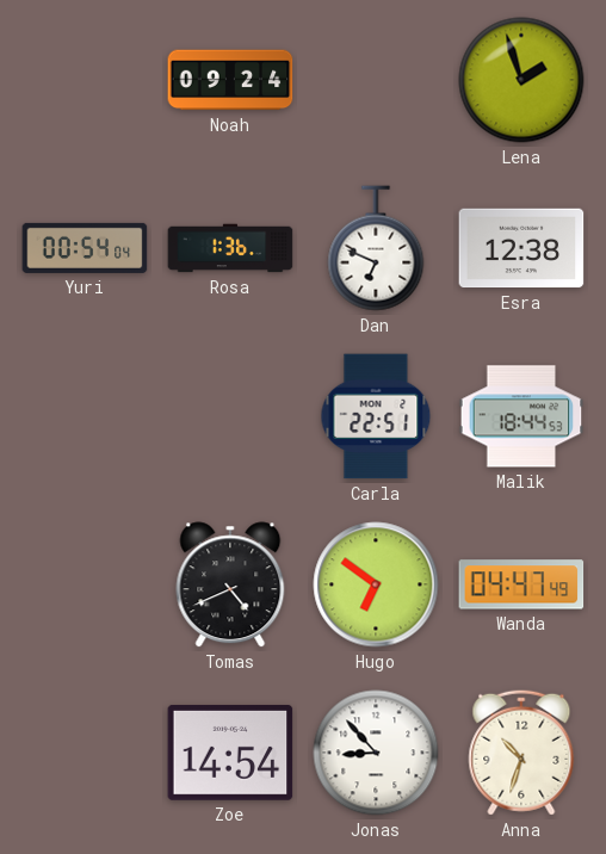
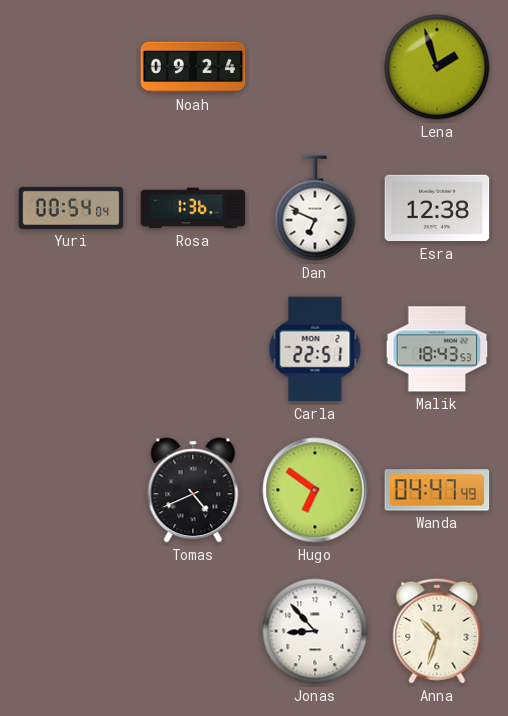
Malik: 18:44 -> 18:43
Zoe: 14:54 -> none
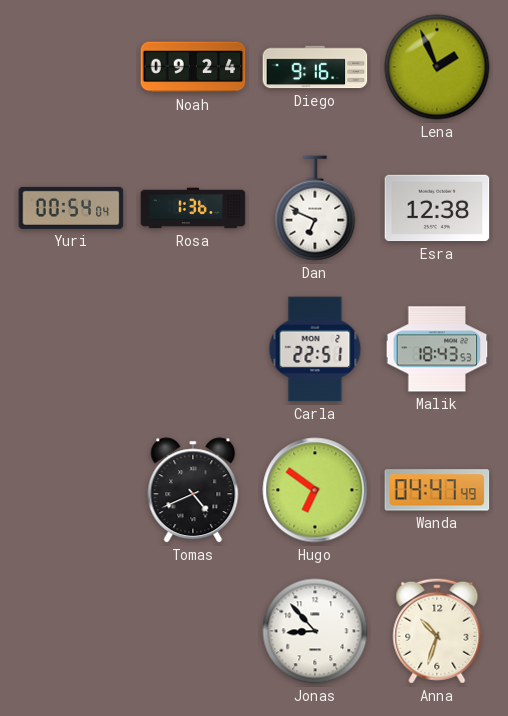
Diego: none -> 9:16
Lena: 1:57 -> 1:56
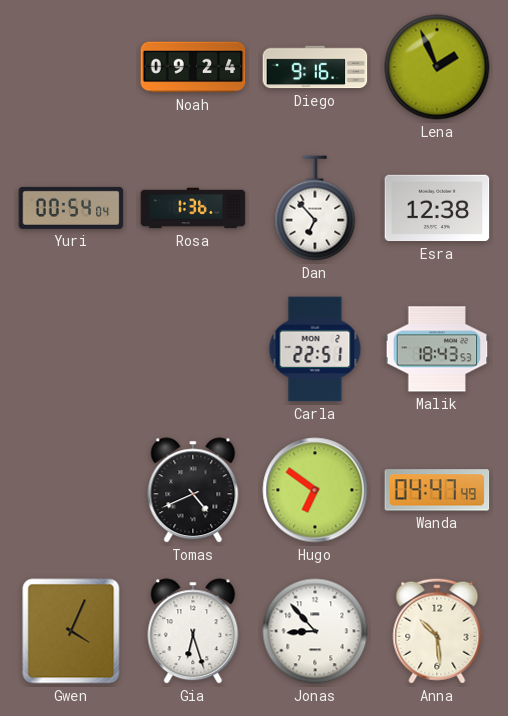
Dan: 6:49 -> 6:53
Gwen: none -> 4:04
Gia: none -> 6:27
Anna: 10:33 -> 10:29
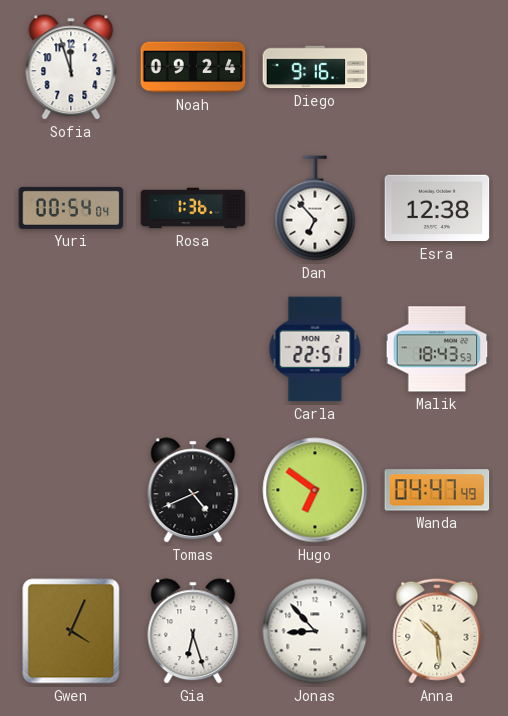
Sofia: none -> 11:57
Lena: 1:56 -> none
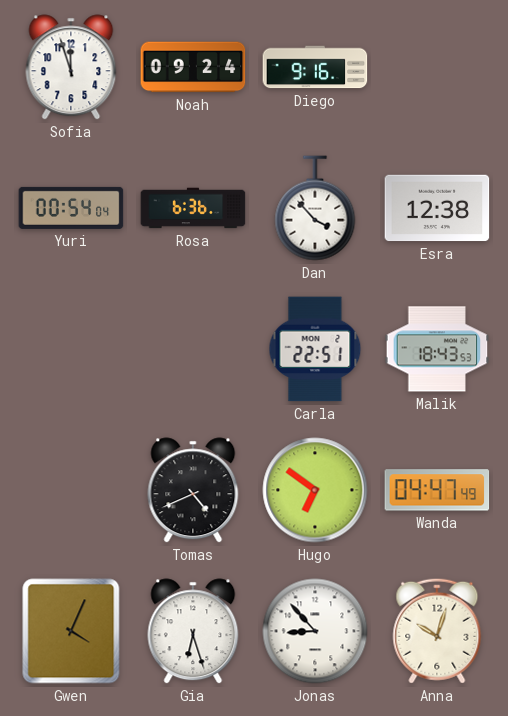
Rosa: 1:36 -> 6:36
Dan: 6:53 -> 3:53
Anna: 10:29 -> 10:03
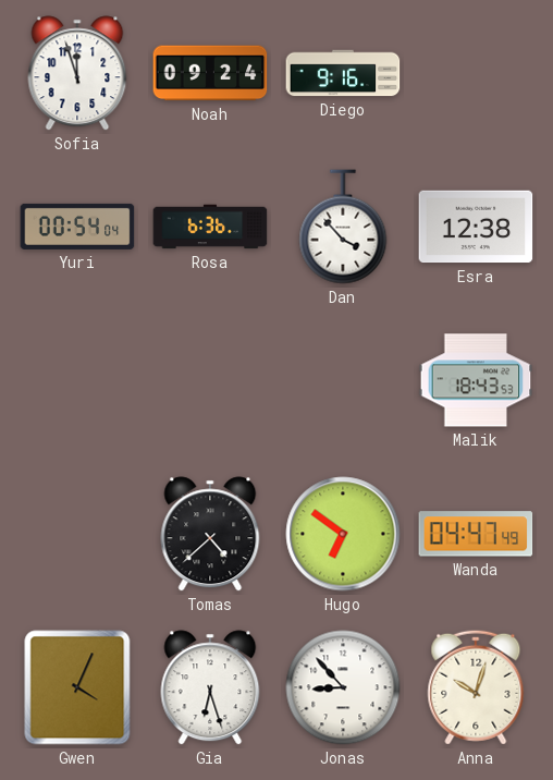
Carla: 22:51 -> none
Tomas: 4:41 -> 4:38
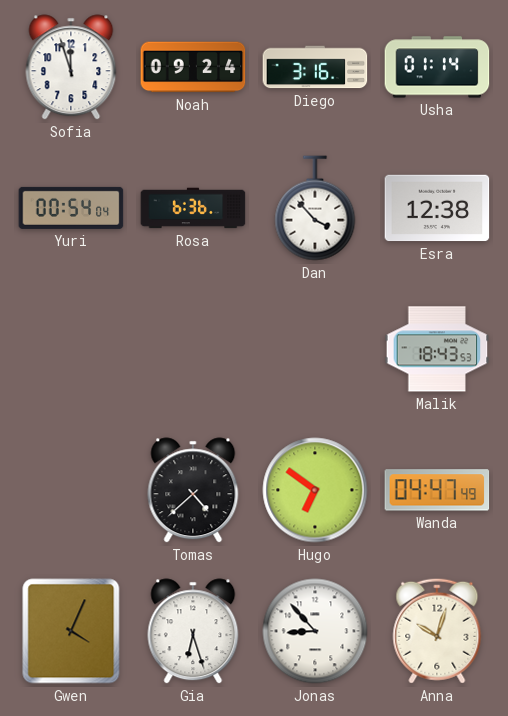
Diego: 9:16 -> 3:16
Usha: none -> 01:14
